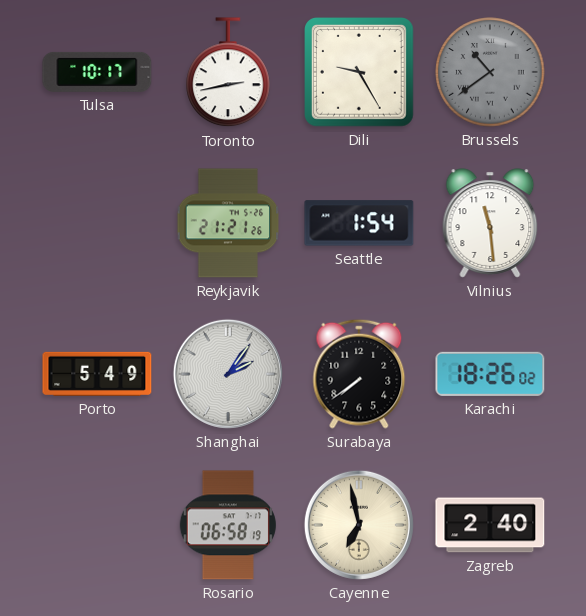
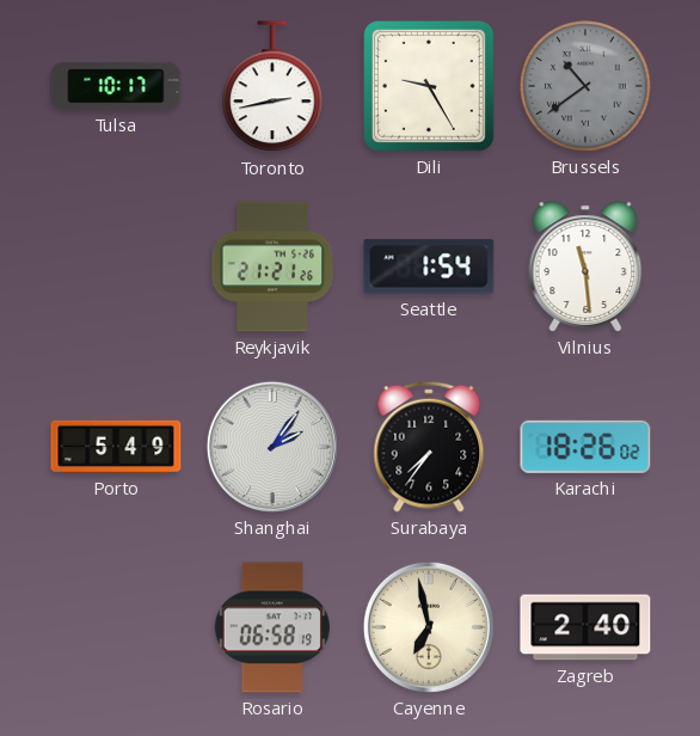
Surabaya: 7:39 -> 7:36
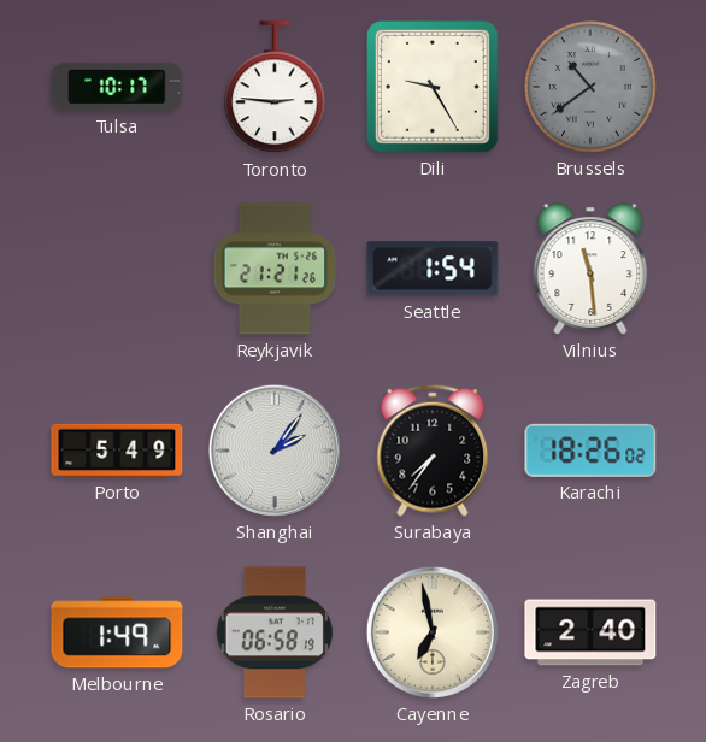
Toronto: 2:43 -> 2:46
Melbourne: none -> 1:49
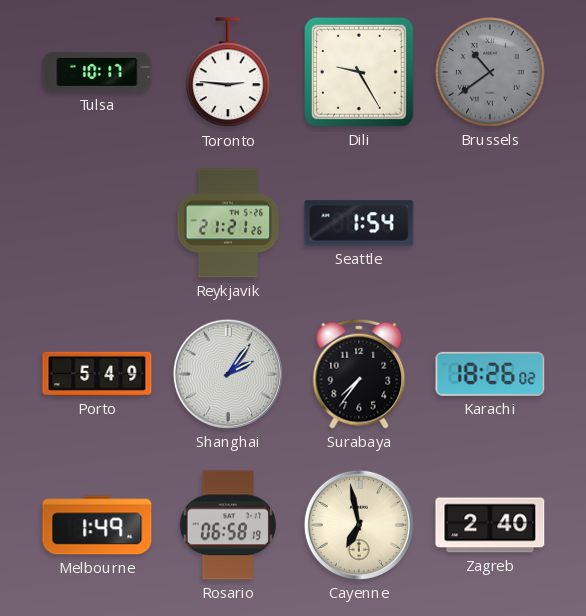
Vilnius: 11:29 -> none
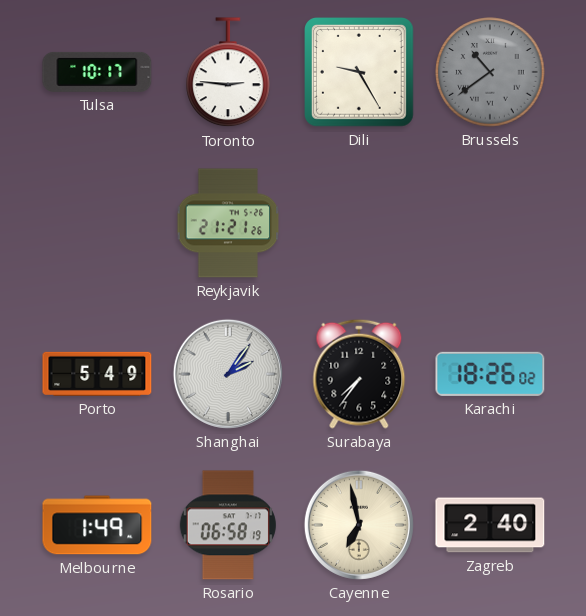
Seattle: 1:54 -> none
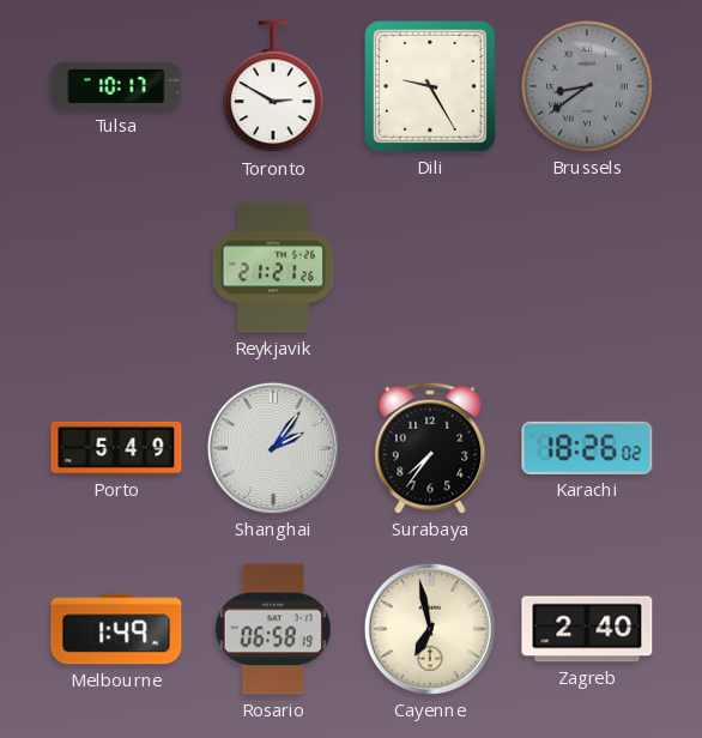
Toronto: 2:46 -> 2:50
Brussels: 10:39 -> 8:39
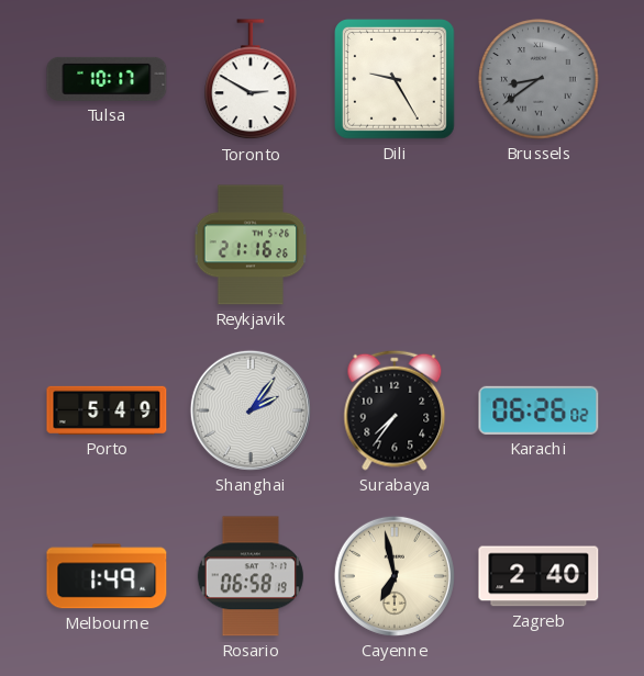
Reykjavik: 21:21 -> 21:16
Karachi: 18:26 -> 06:26
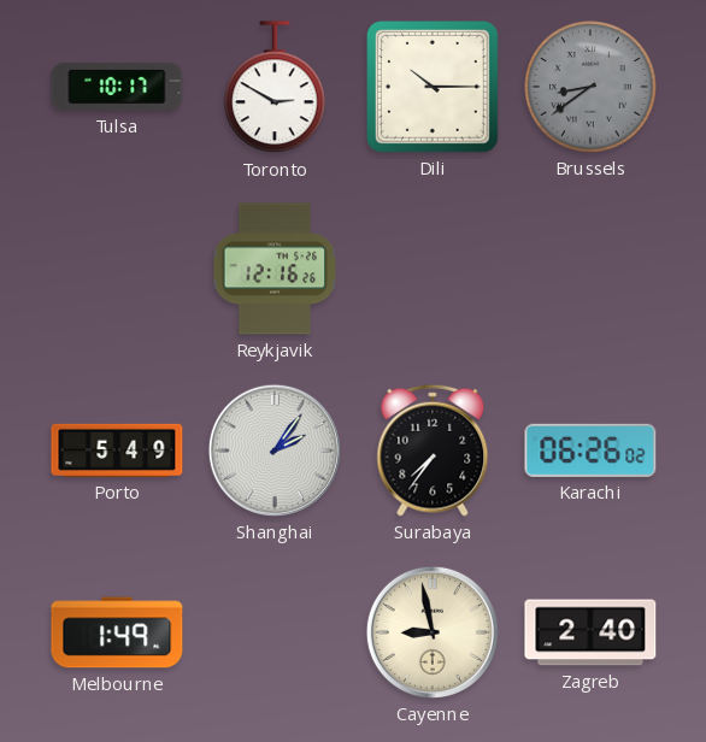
Dili: 9:25 -> 10:15
Reykjavik: 21:16 -> 12:16
Rosario: 06:58 -> none
Cayenne: 6:58 -> 8:58
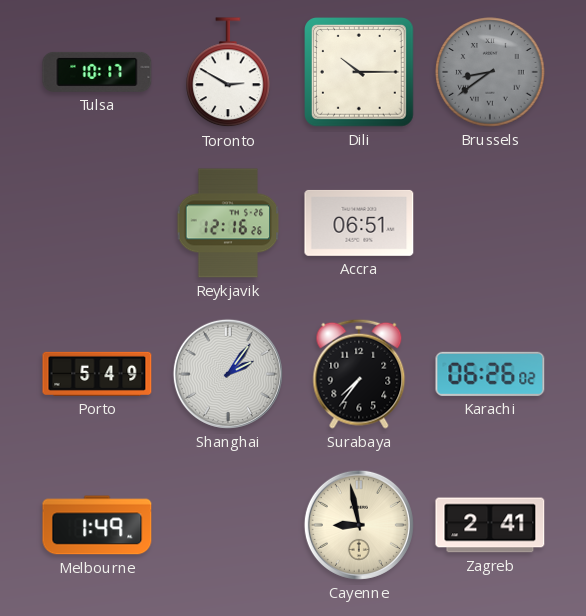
Accra: none -> 06:51
Zagreb: 2:40 -> 2:41
